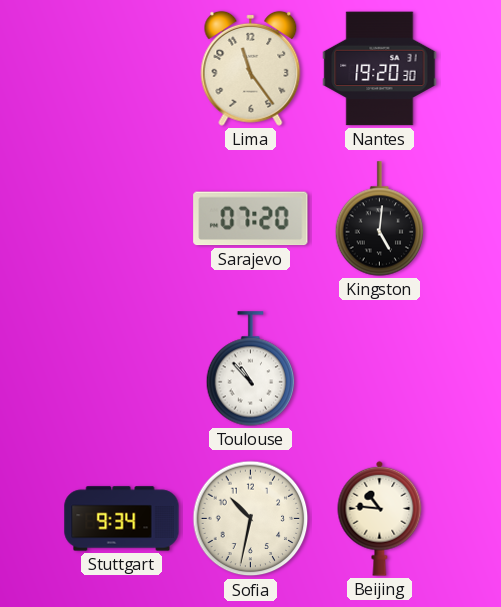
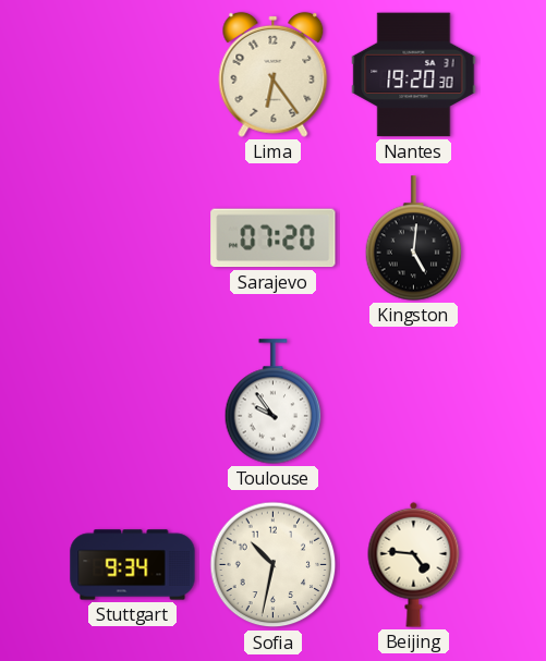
Lima: 11:24 -> 6:24
Toulouse: 10:53 -> 9:54
Beijing: 10:46 -> 4:46
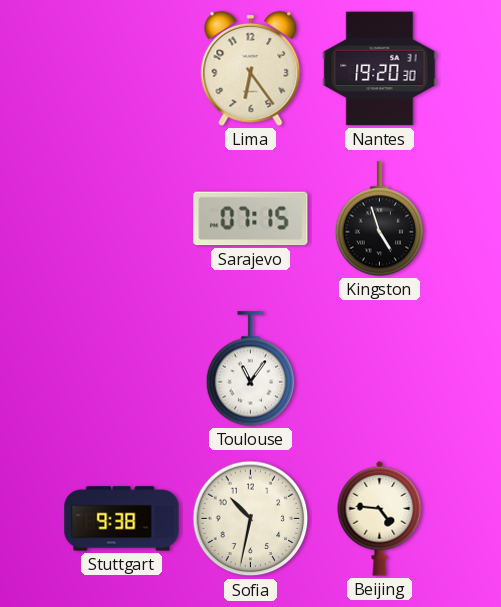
Sarajevo: 07:20 -> 07:15
Kingston: 5:01 -> 4:57
Toulouse: 9:54 -> 11:06
Stuttgart: 9:34 -> 9:38
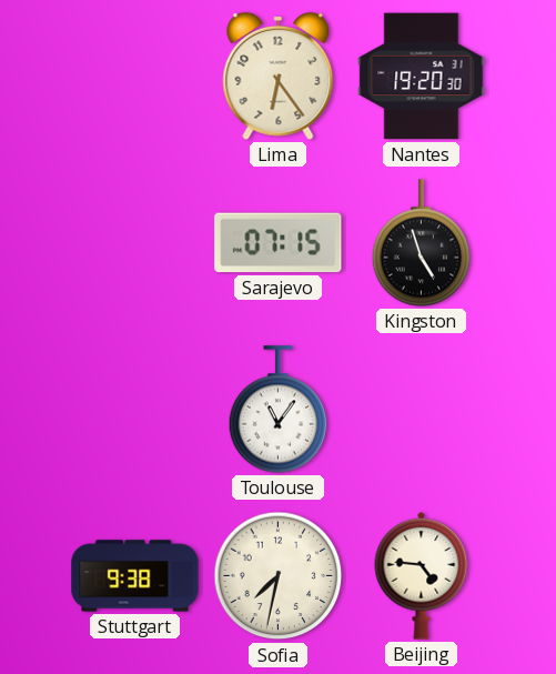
Sofia: 10:32 -> 7:32
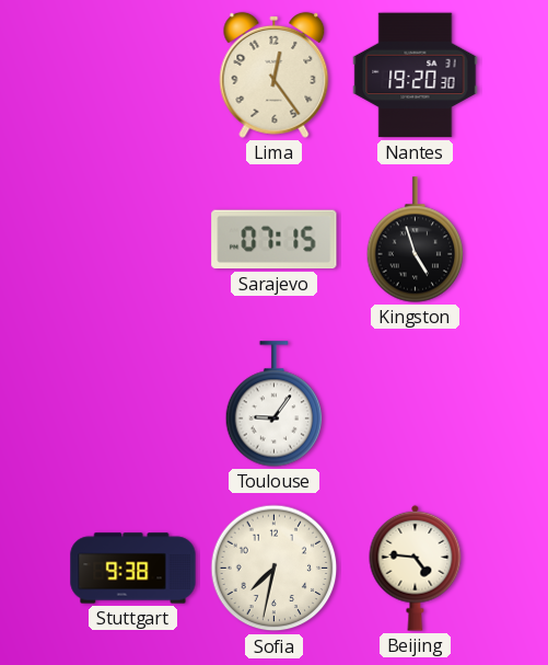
Lima: 6:24 -> 12:24
Toulouse: 11:06 -> 9:06
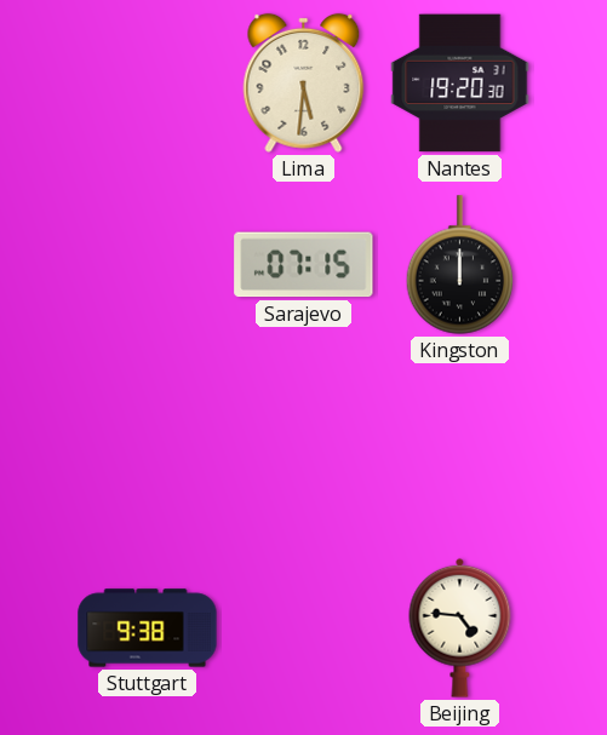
Lima: 12:24 -> 5:31
Kingston: 4:57 -> 12:00
Toulouse: 9:06 -> none
Sofia: 7:32 -> none
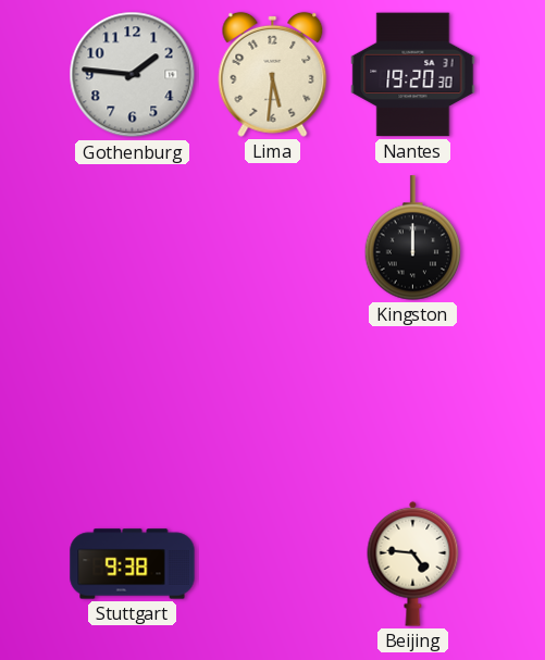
Gothenburg: none -> 1:46
Sarajevo: 07:15 -> none
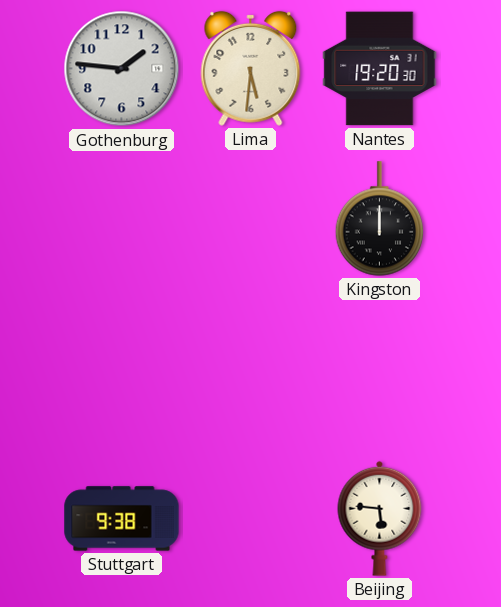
Beijing: 4:46 -> 5:46
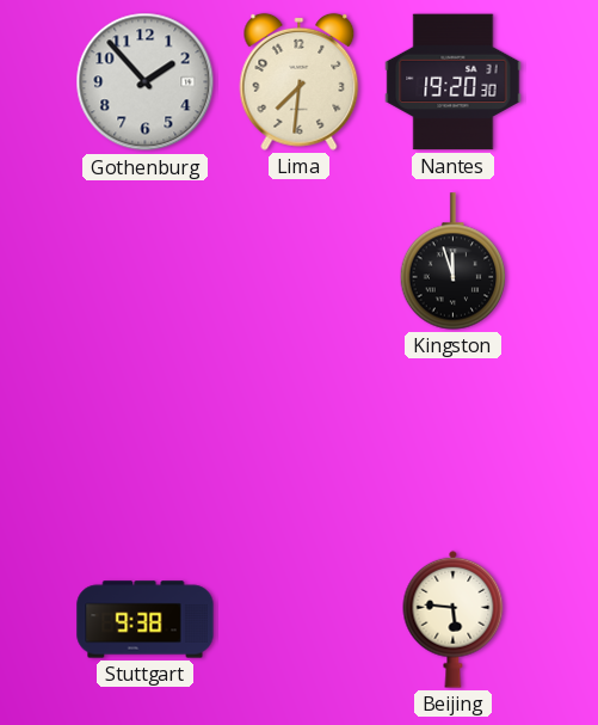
Gothenburg: 1:46 -> 1:53
Lima: 5:31 -> 7:31
Kingston: 12:00 -> 11:57
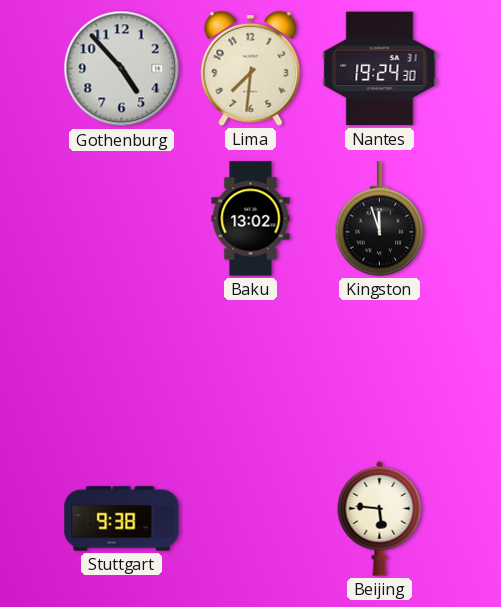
Gothenburg: 1:53 -> 4:53
Nantes: 19:20 -> 19:24
Baku: none -> 13:02
